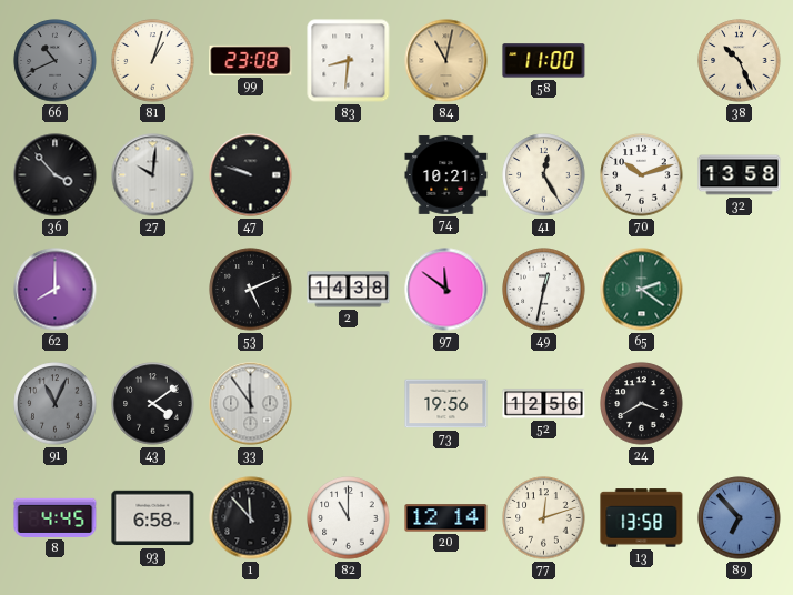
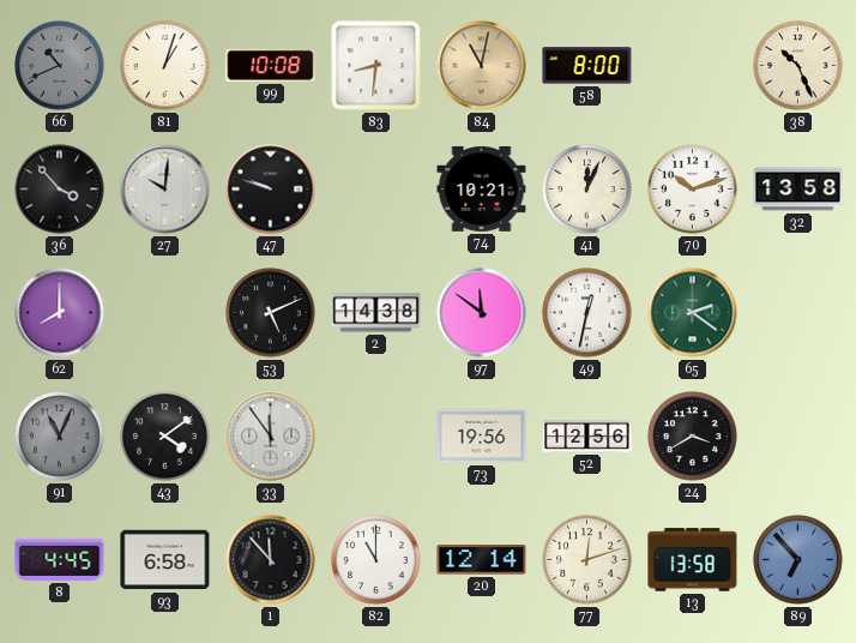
99: 23:08 -> 10:08
58: 11:00 -> 8:00
41: 12:25 -> 12:04
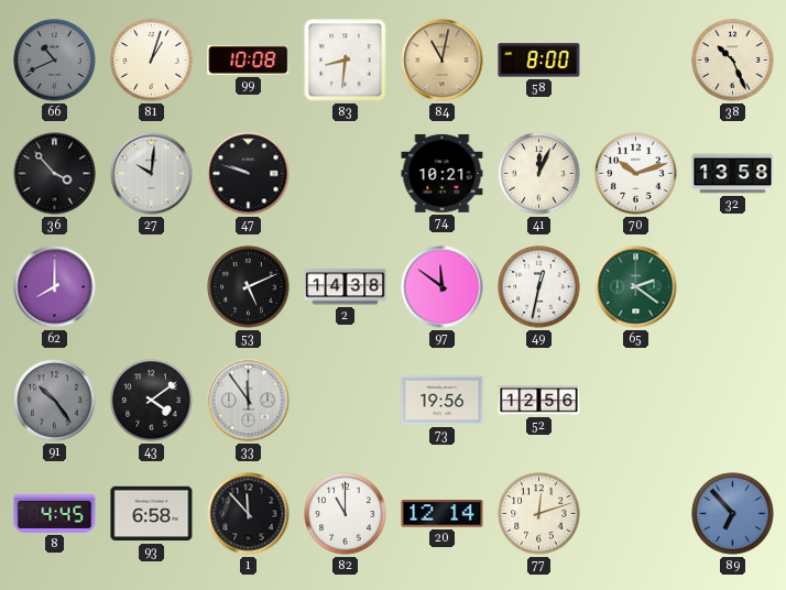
91: 11:04 -> 10:24
24: 3:40 -> none
13: 13:58 -> none
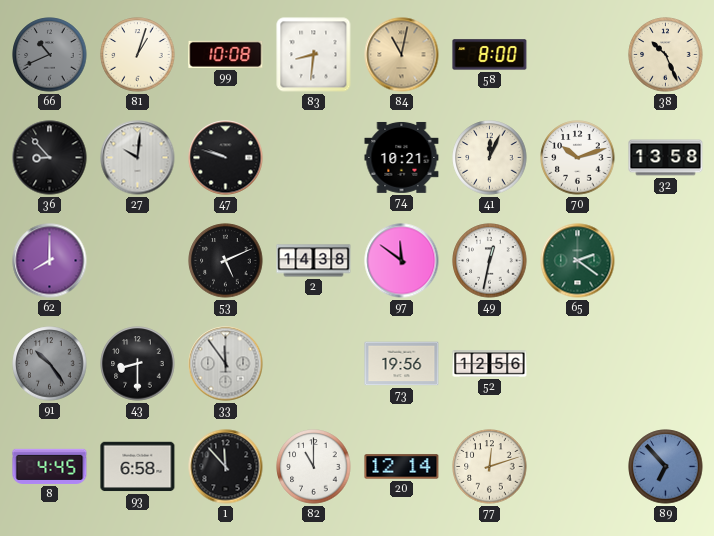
36: 3:53 -> 8:53
43: 4:09 -> 8:30
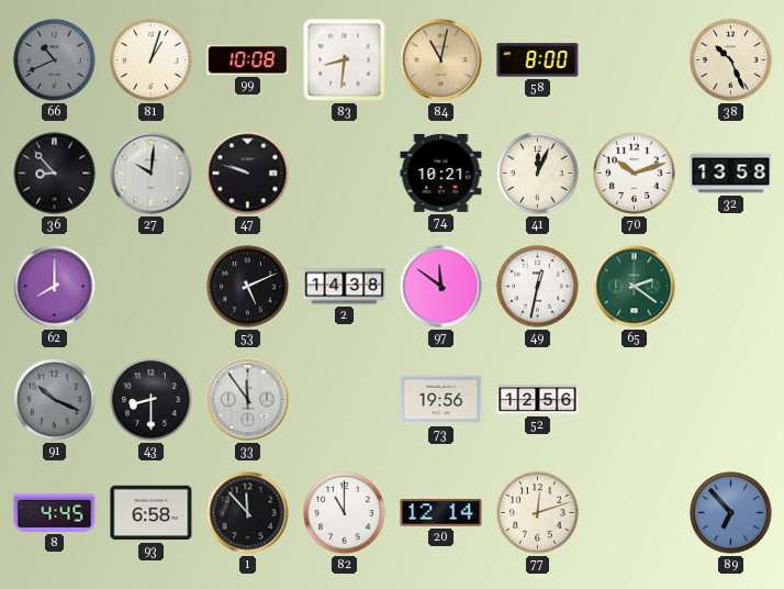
91: 10:24 -> 10:19
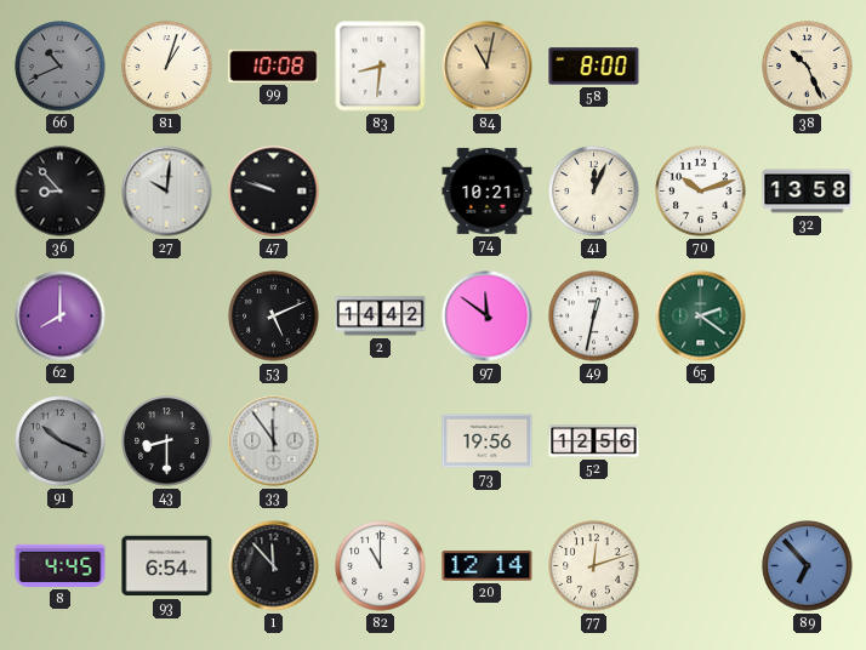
2: 14:38 -> 14:42
93: 6:58 -> 6:54
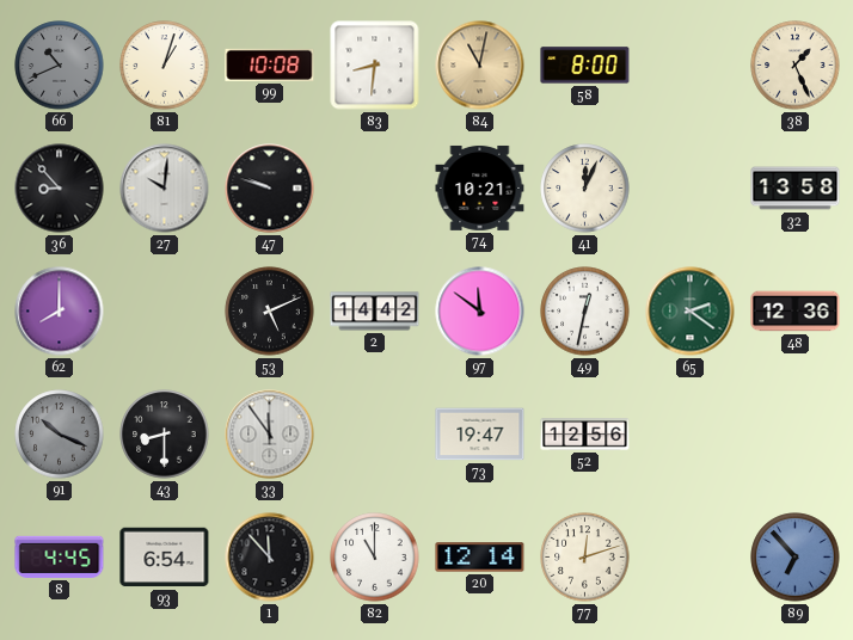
38: 10:26 -> 1:26
70: 10:12 -> none
48: none -> 12:36
73: 19:56 -> 19:47
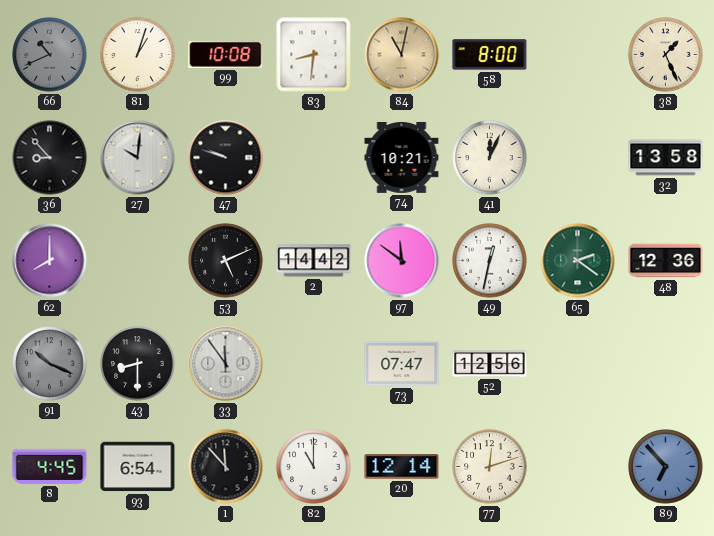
73: 19:47 -> 07:47
